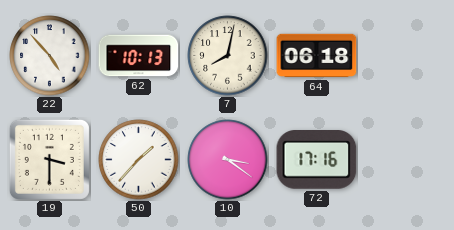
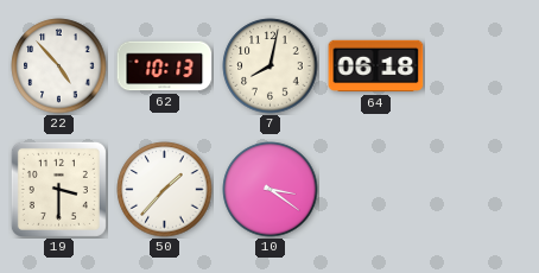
72: 17:16 -> none
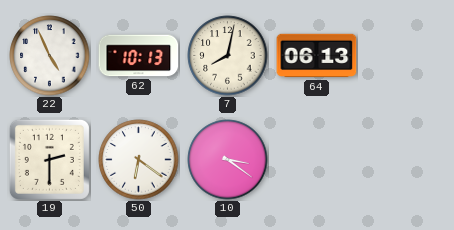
22: 4:53 -> 4:56
64: 06:18 -> 06:13
19: 3:30 -> 2:30
50: 1:37 -> 6:21
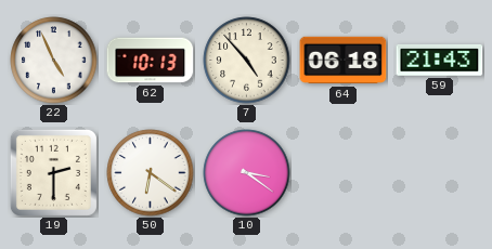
7: 8:02 -> 4:53
64: 06:13 -> 06:18
59: none -> 21:43
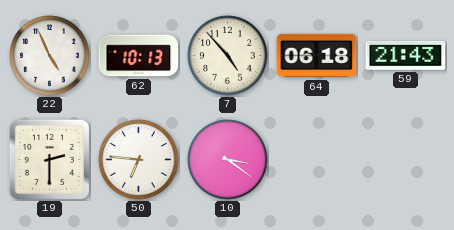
50: 6:21 -> 6:46
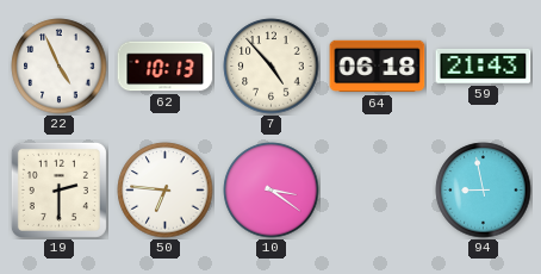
94: none -> 8:58
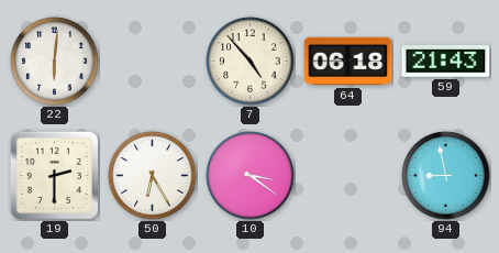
22: 4:56 -> 6:01
62: 10:13 -> none
50: 6:46 -> 6:25
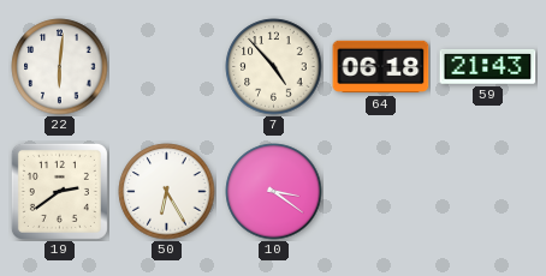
19: 2:30 -> 2:39
94: 8:58 -> none
